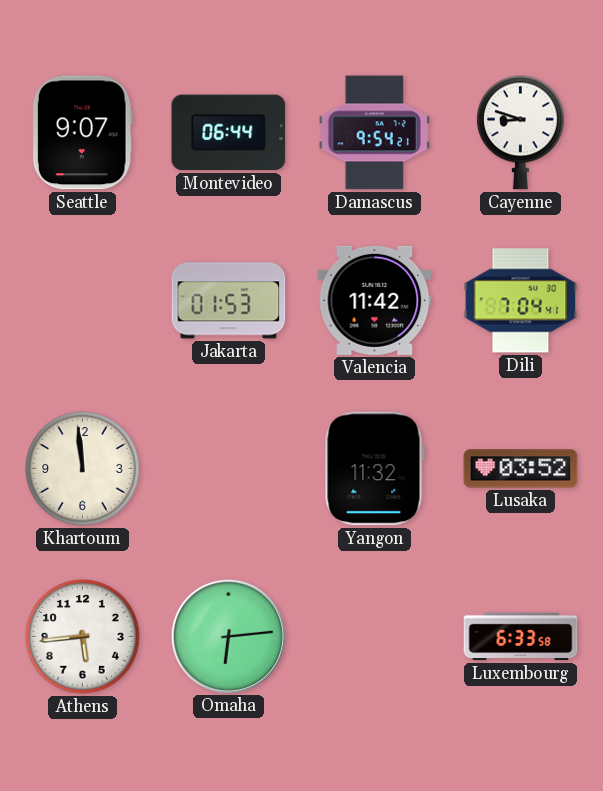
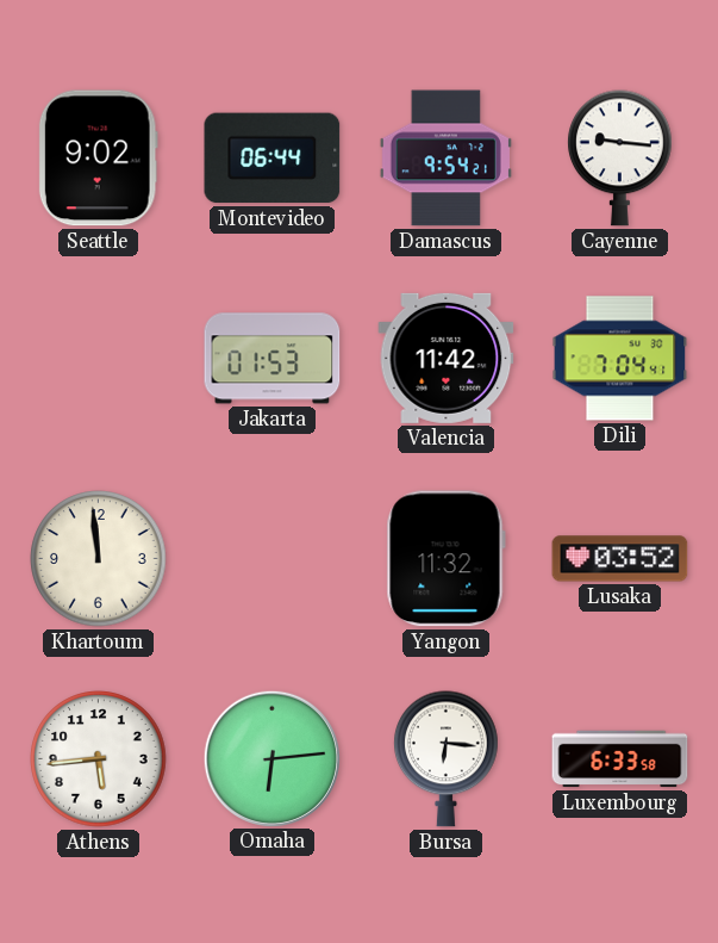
Seattle: 9:07 -> 9:02
Cayenne: 8:48 -> 9:16
Bursa: none -> 6:16
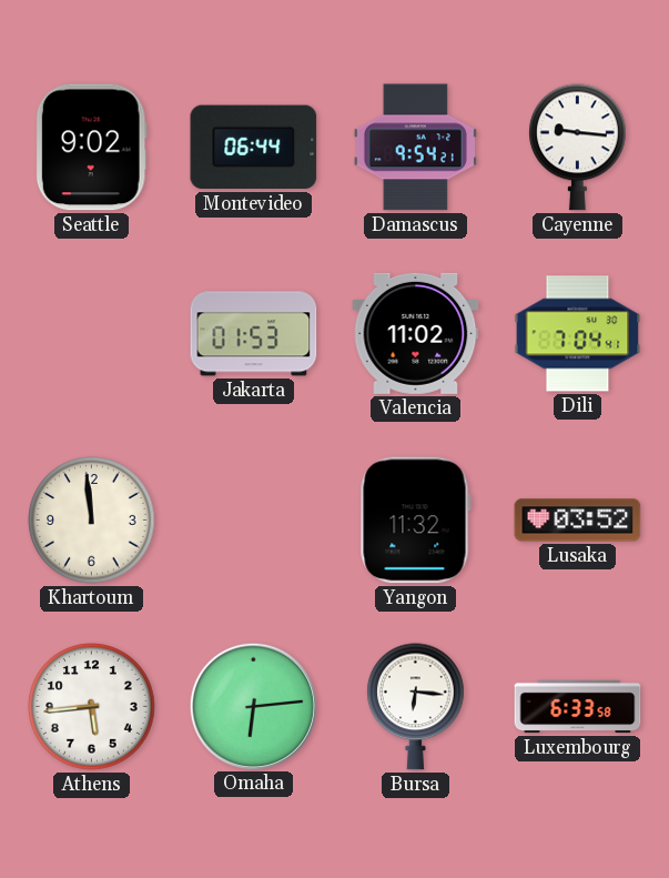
Valencia: 11:42 -> 11:02
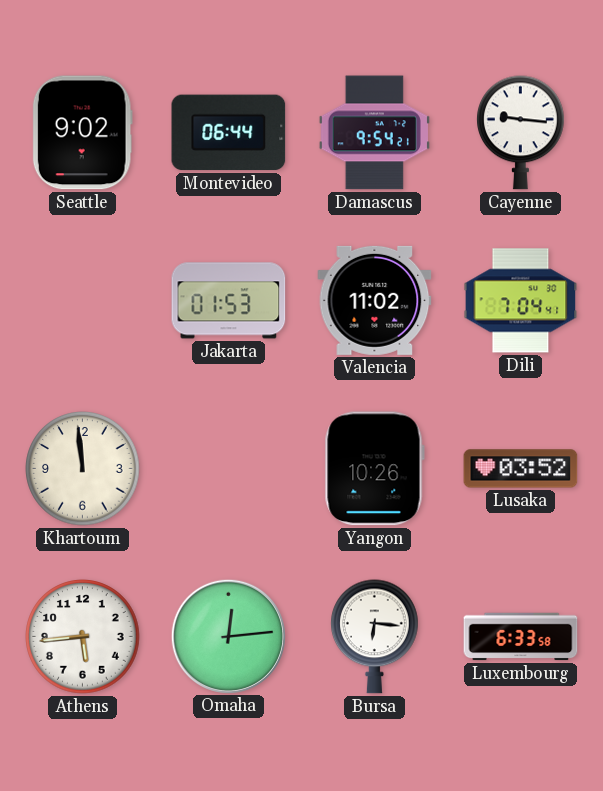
Yangon: 11:32 -> 10:26
Omaha: 6:14 -> 12:14
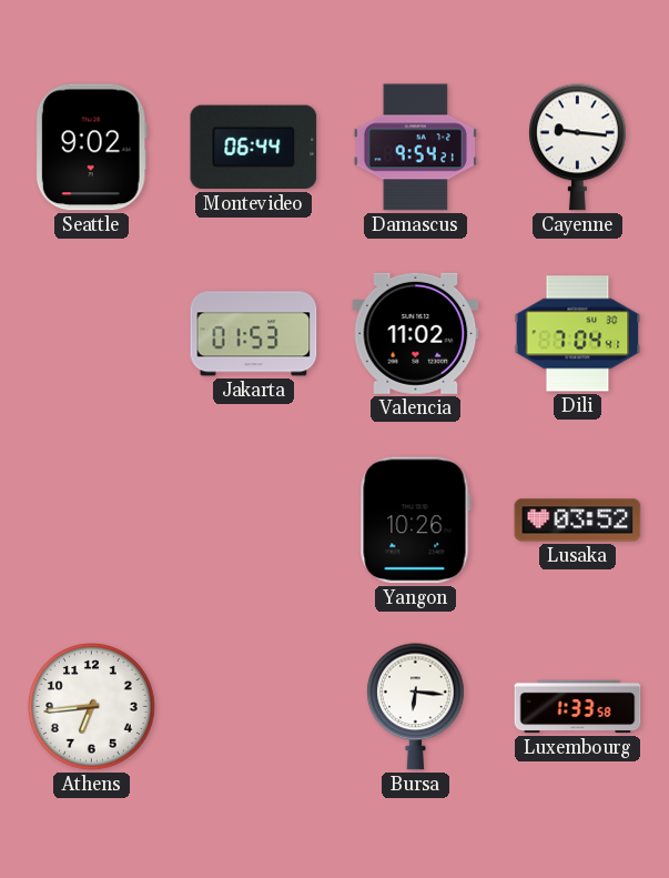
Khartoum: 11:59 -> none
Athens: 5:44 -> 6:44
Omaha: 12:14 -> none
Luxembourg: 6:33 -> 1:33
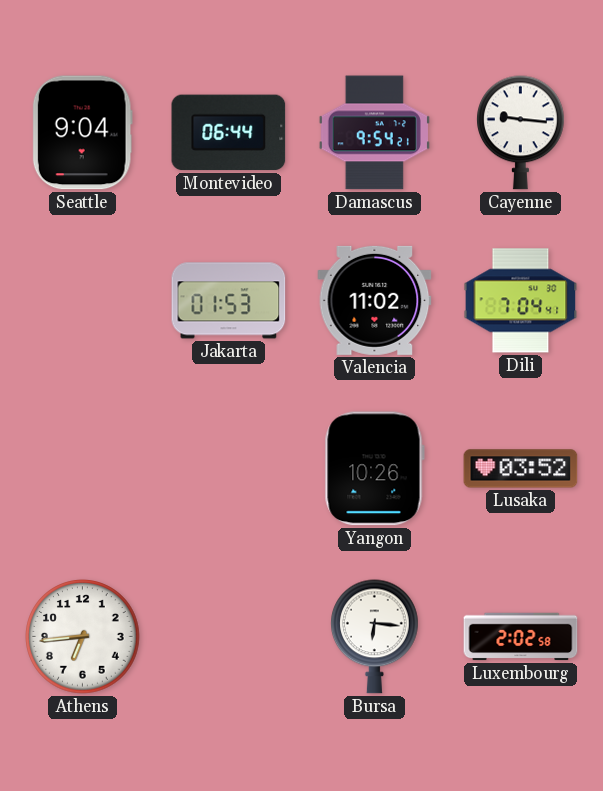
Seattle: 9:02 -> 9:04
Luxembourg: 1:33 -> 2:02
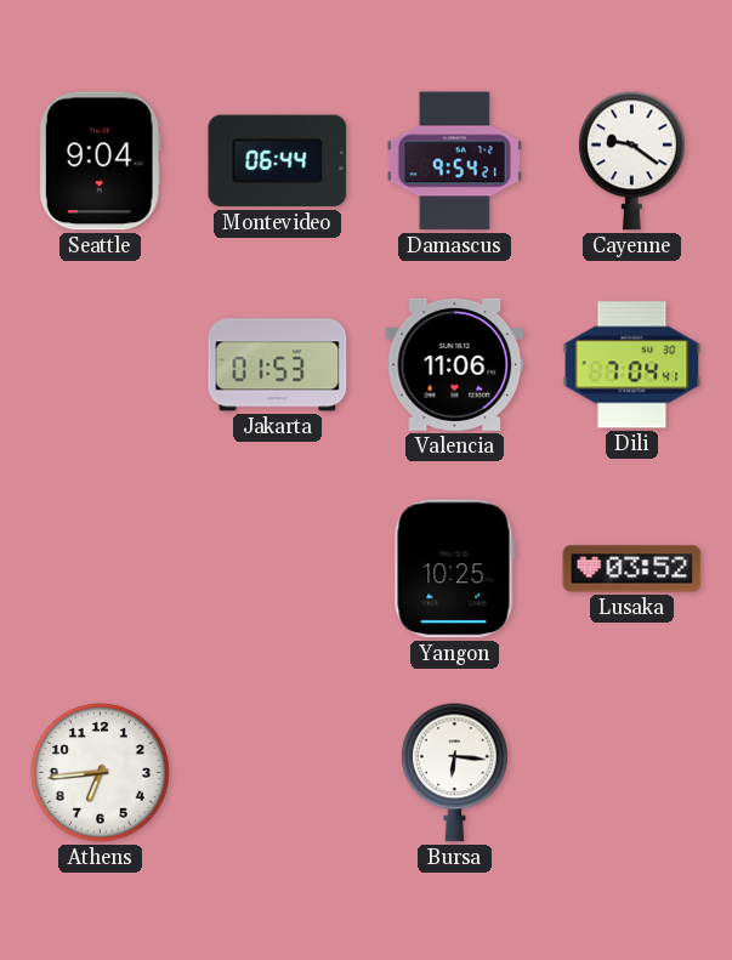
Cayenne: 9:16 -> 9:21
Valencia: 11:02 -> 11:06
Yangon: 10:26 -> 10:25
Luxembourg: 2:02 -> none
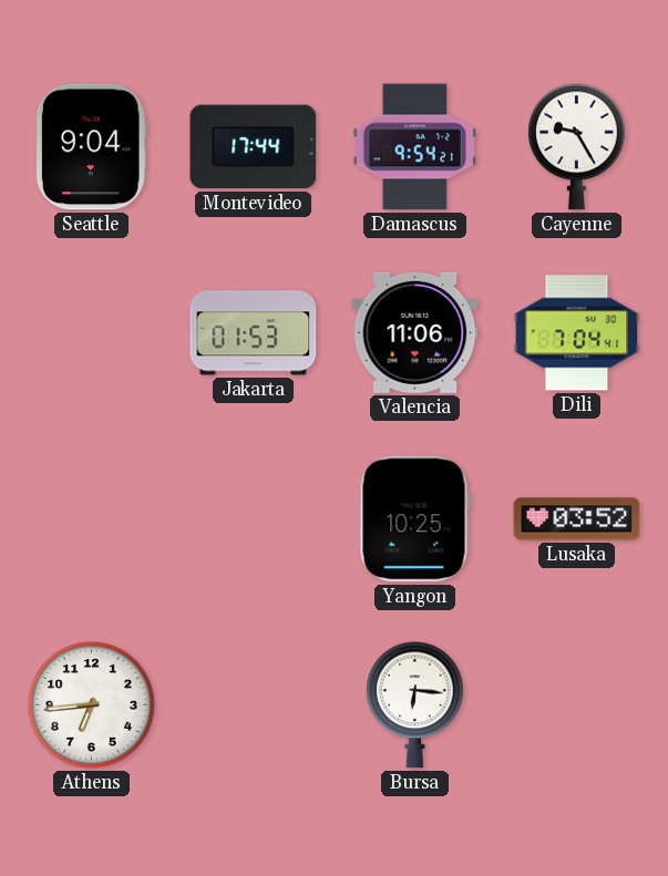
Montevideo: 06:44 -> 17:44
Cayenne: 9:21 -> 9:25
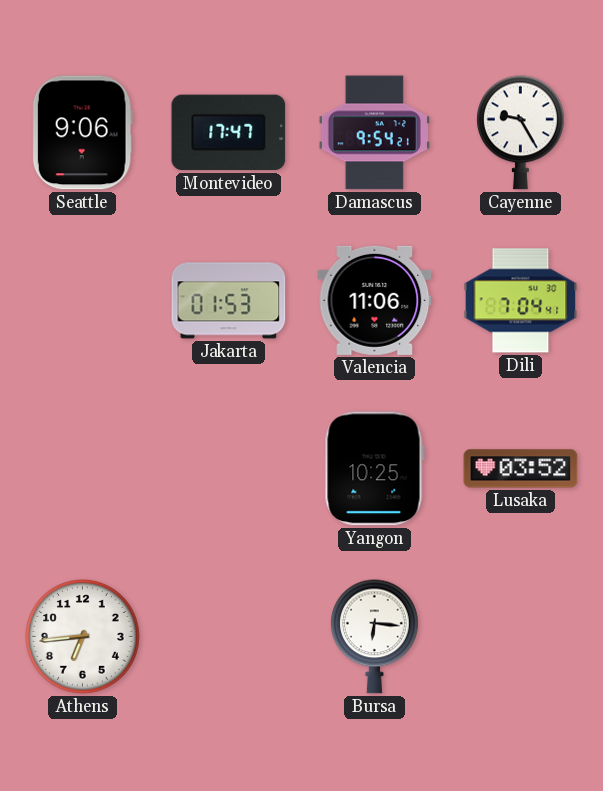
Seattle: 9:04 -> 9:06
Montevideo: 17:44 -> 17:47
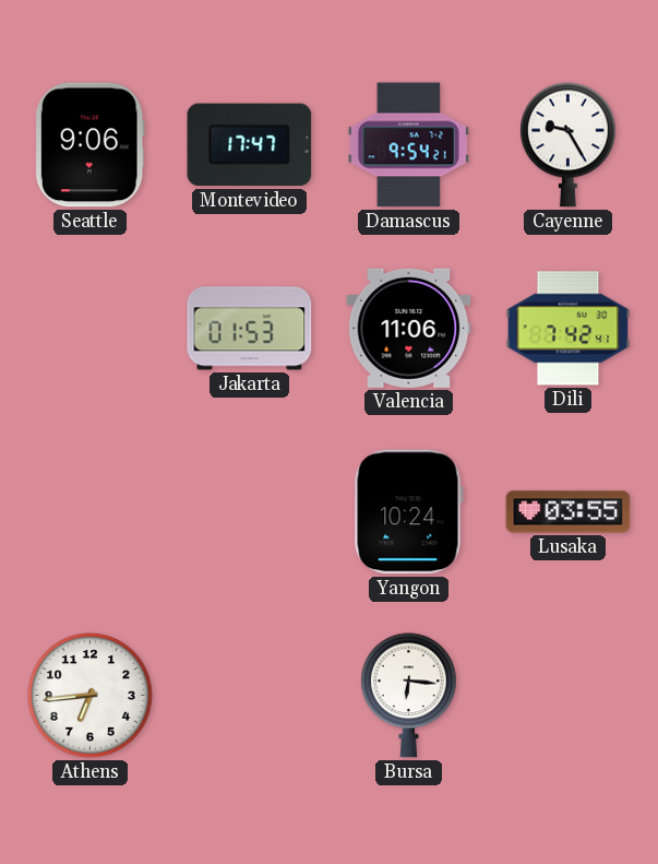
Dili: 7:04 -> 7:42
Yangon: 10:25 -> 10:24
Lusaka: 03:52 -> 03:55
